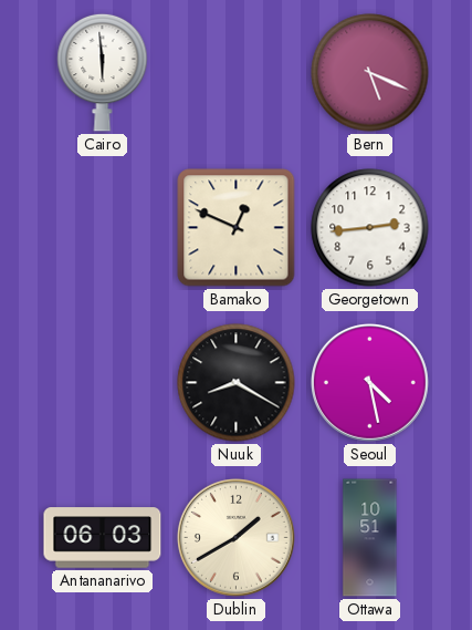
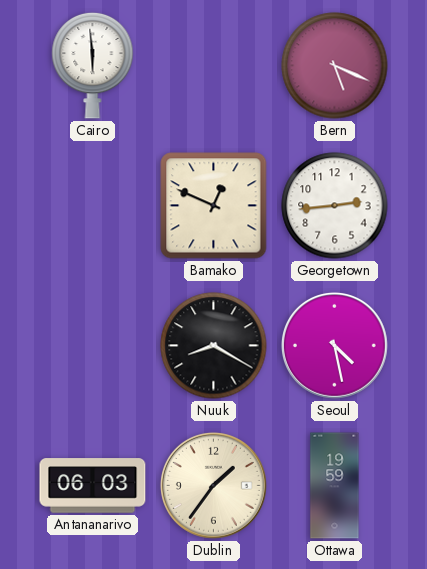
Dublin: 1:40 -> 1:36
Ottawa: 10:51 -> 19:59
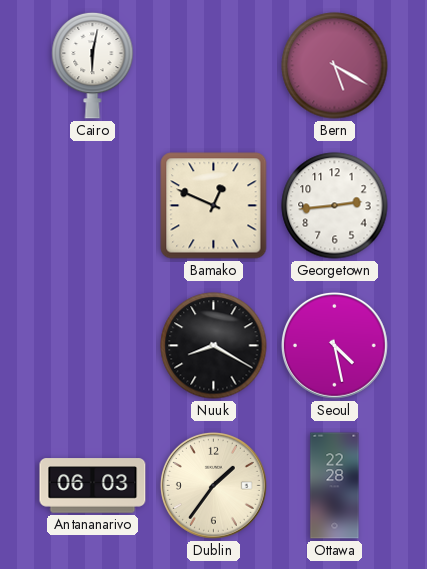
Cairo: 5:59 -> 6:02
Bern: 5:19 -> 5:20
Ottawa: 19:59 -> 22:28
